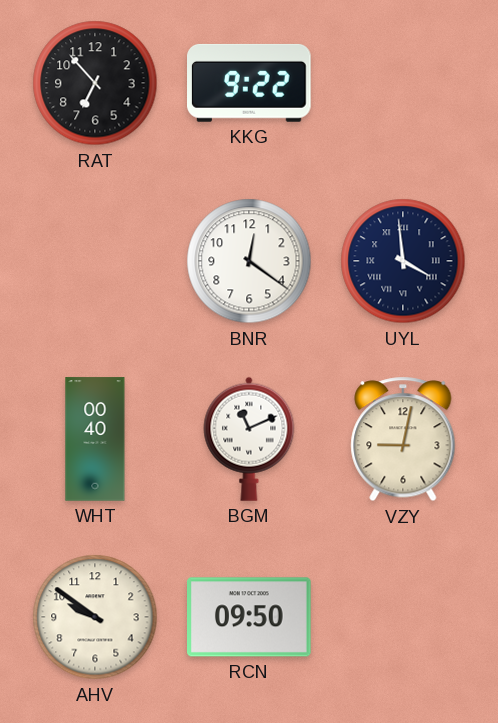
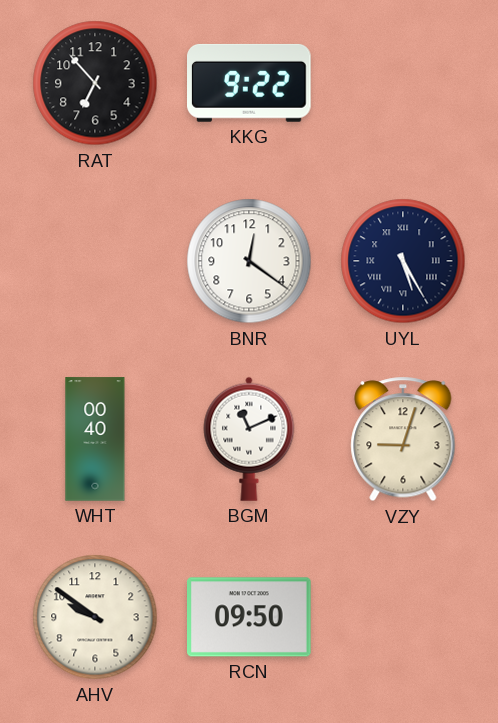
UYL: 3:59 -> 5:25
VZY: 9:02 -> 9:03
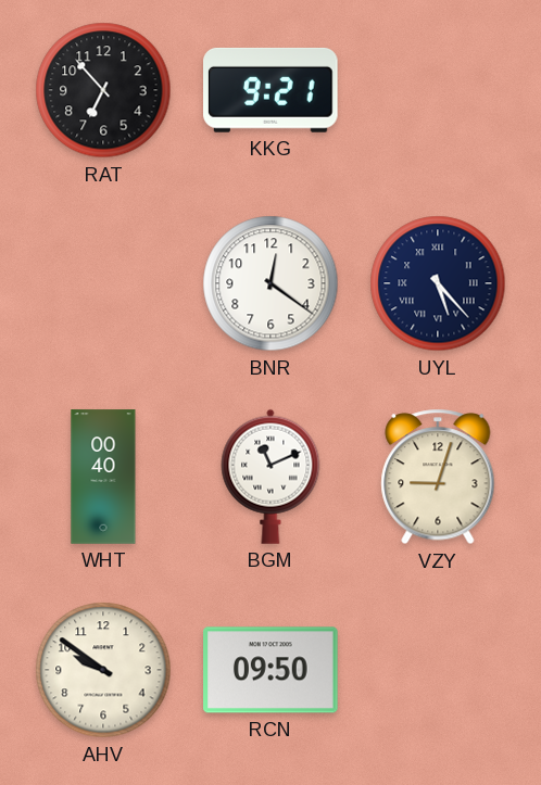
KKG: 9:22 -> 9:21
UYL: 5:25 -> 5:23
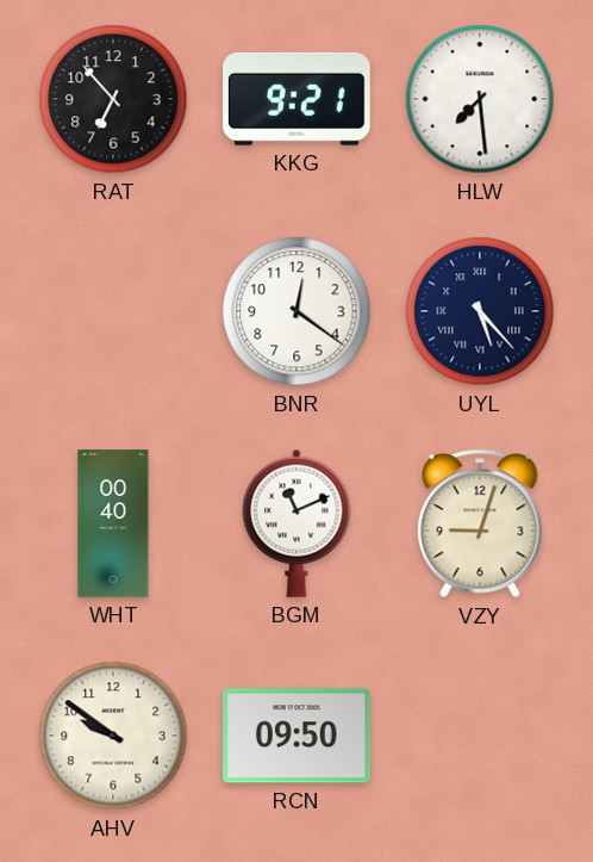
HLW: none -> 7:29
